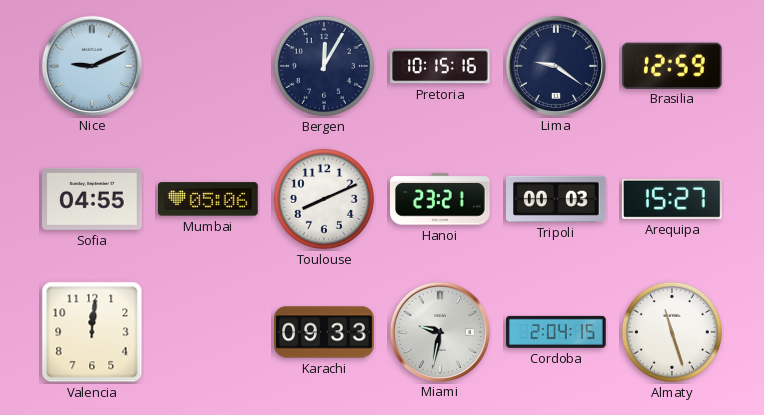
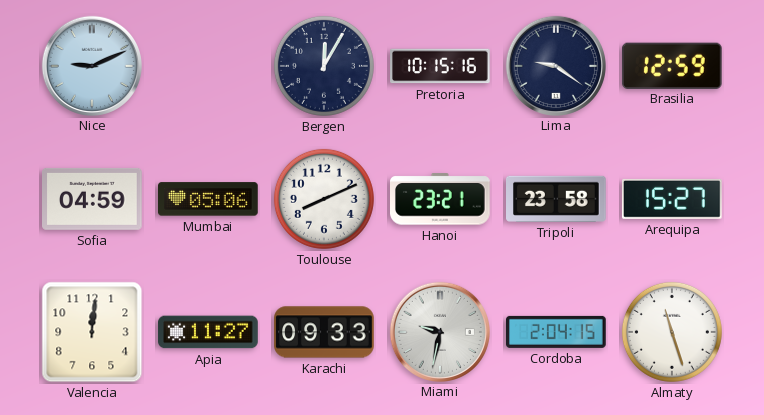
Sofia: 04:55 -> 04:59
Tripoli: 00:03 -> 23:58
Apia: none -> 11:27
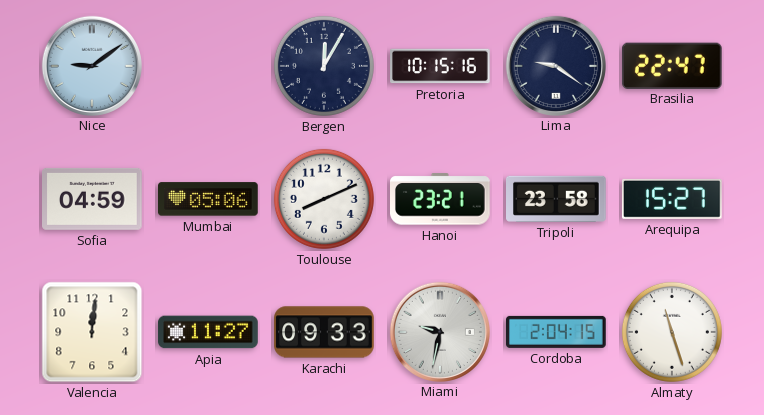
Nice: 9:11 -> 9:09
Brasilia: 12:59 -> 22:47
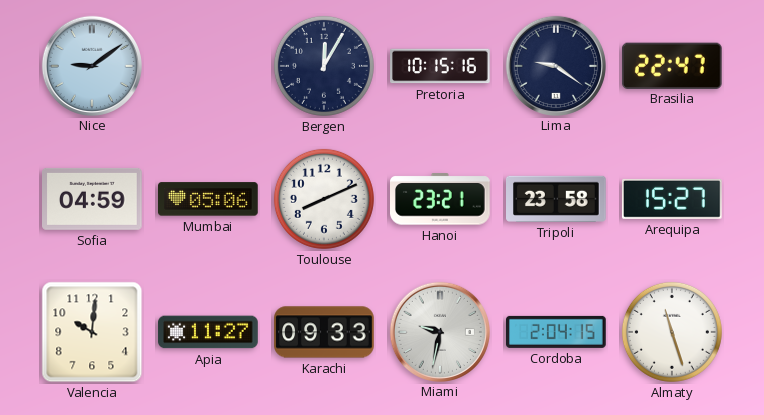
Valencia: 12:01 -> 10:01
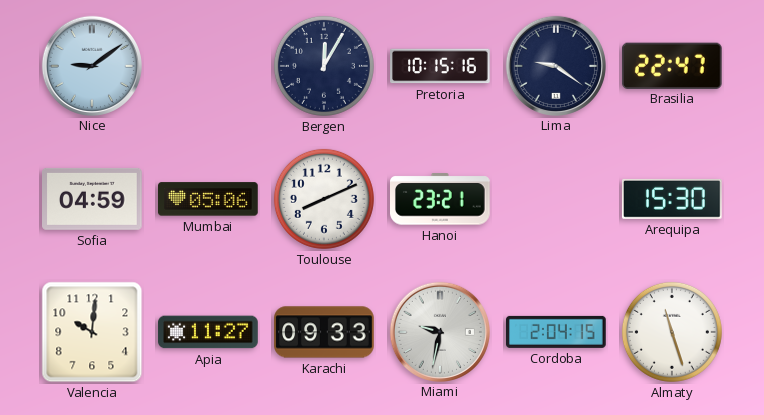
Tripoli: 23:58 -> none
Arequipa: 15:27 -> 15:30
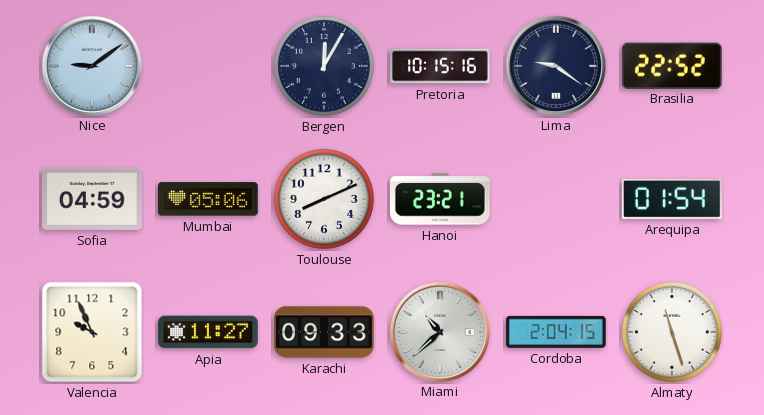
Brasilia: 22:47 -> 22:52
Arequipa: 15:30 -> 01:54
Valencia: 10:01 -> 9:56
Miami: 9:32 -> 10:38
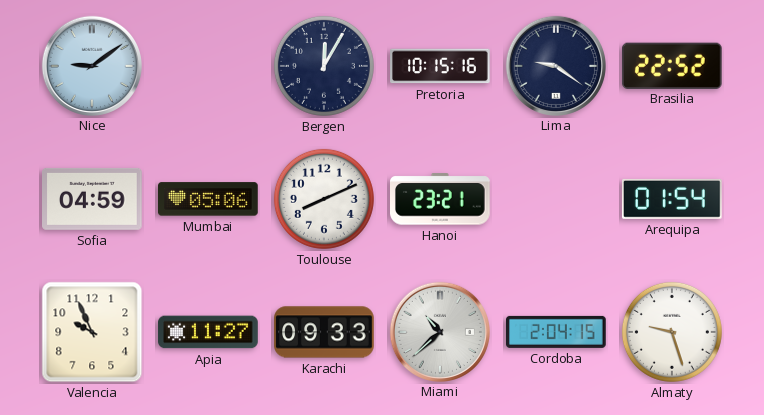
Almaty: 11:27 -> 9:27
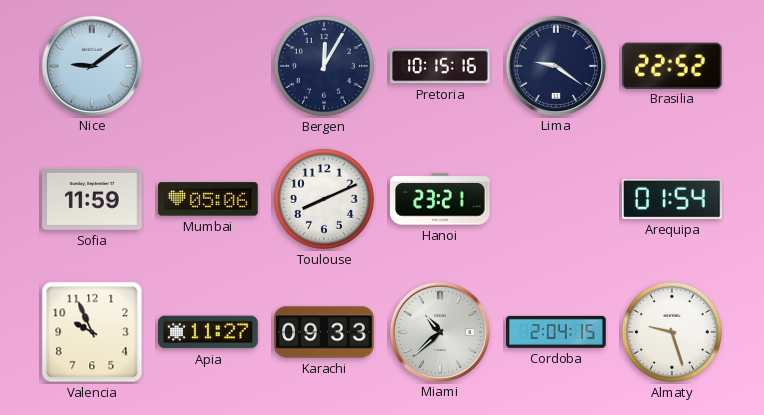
Sofia: 04:59 -> 11:59
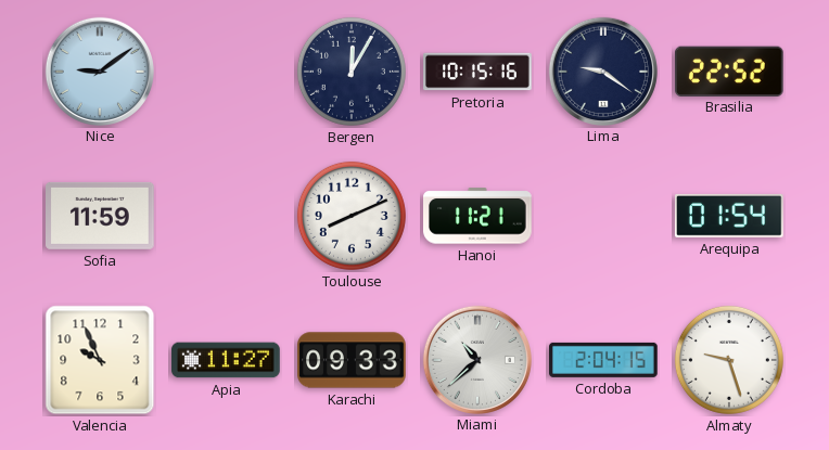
Mumbai: 05:06 -> none
Hanoi: 23:21 -> 11:21
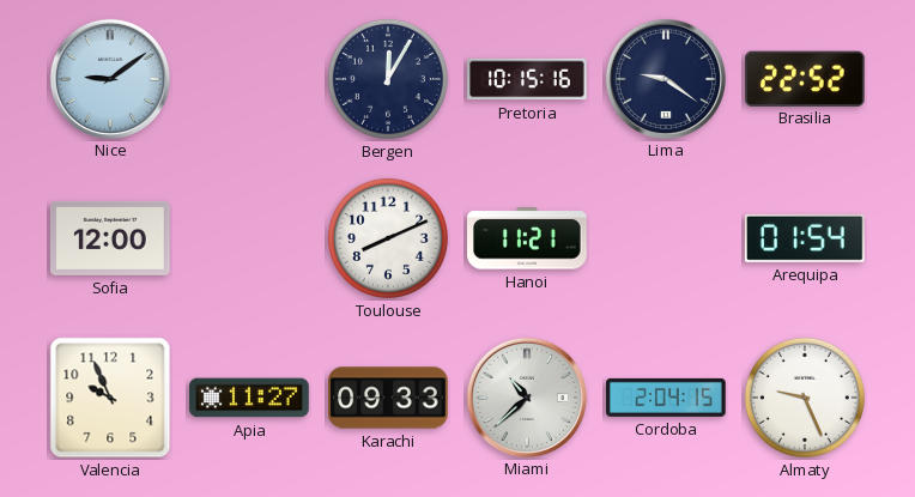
Sofia: 11:59 -> 12:00
Almaty: 9:27 -> 9:26
